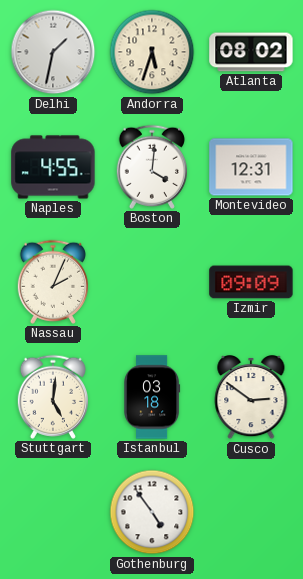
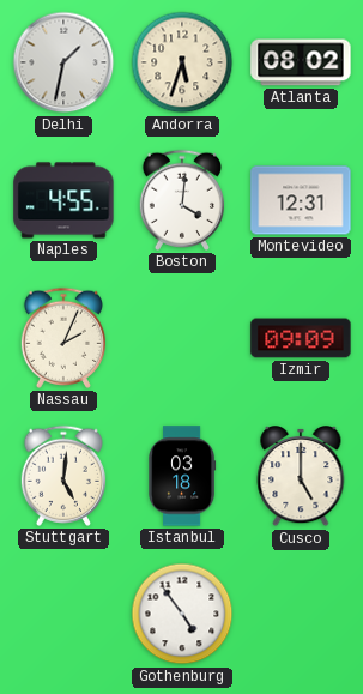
Cusco: 2:51 -> 5:00
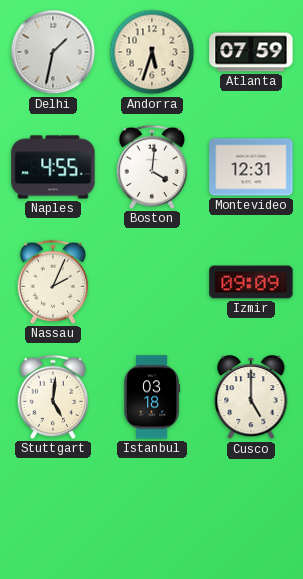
Atlanta: 08:02 -> 07:59
Gothenburg: 4:54 -> none
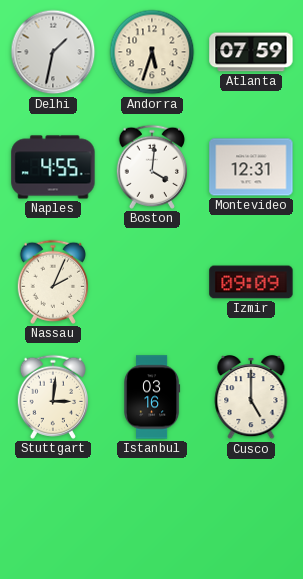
Stuttgart: 5:01 -> 3:01
Istanbul: 03:18 -> 03:16
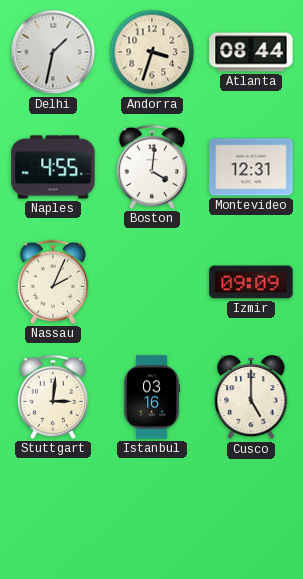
Andorra: 5:33 -> 3:33
Atlanta: 07:59 -> 08:44
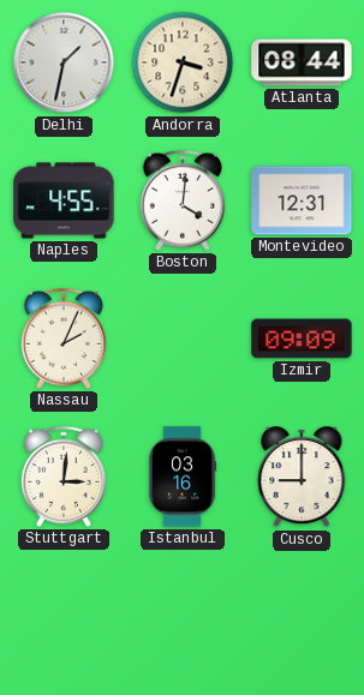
Cusco: 5:00 -> 9:00
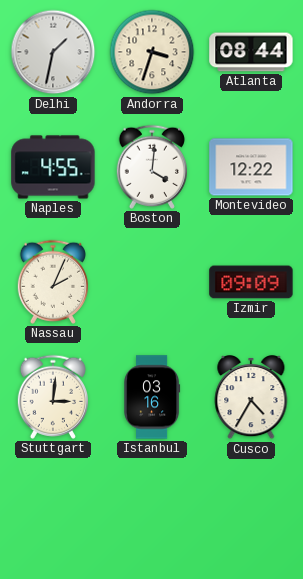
Montevideo: 12:31 -> 12:22
Cusco: 9:00 -> 4:35
